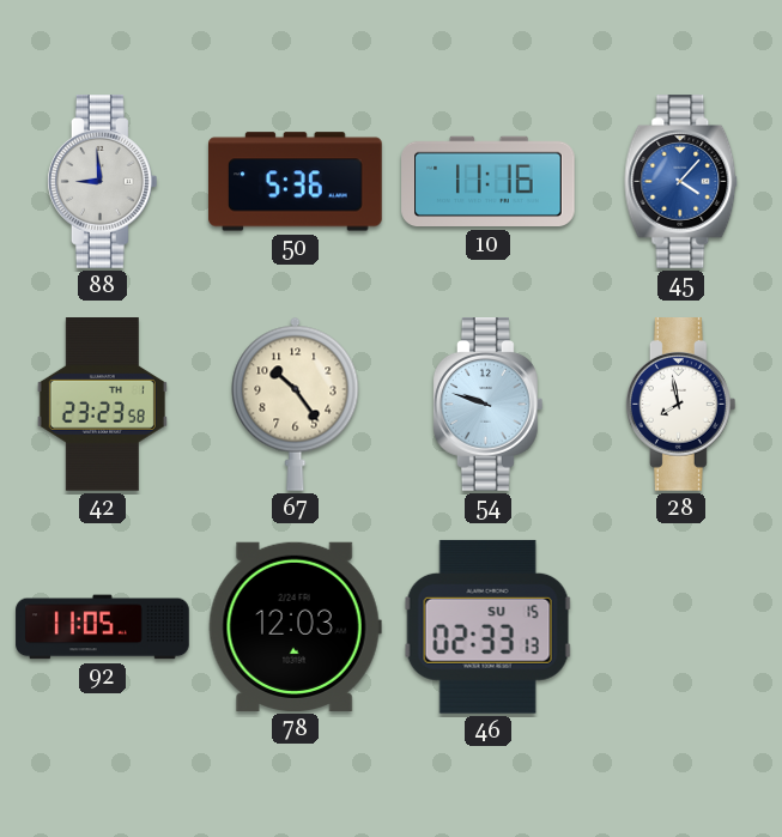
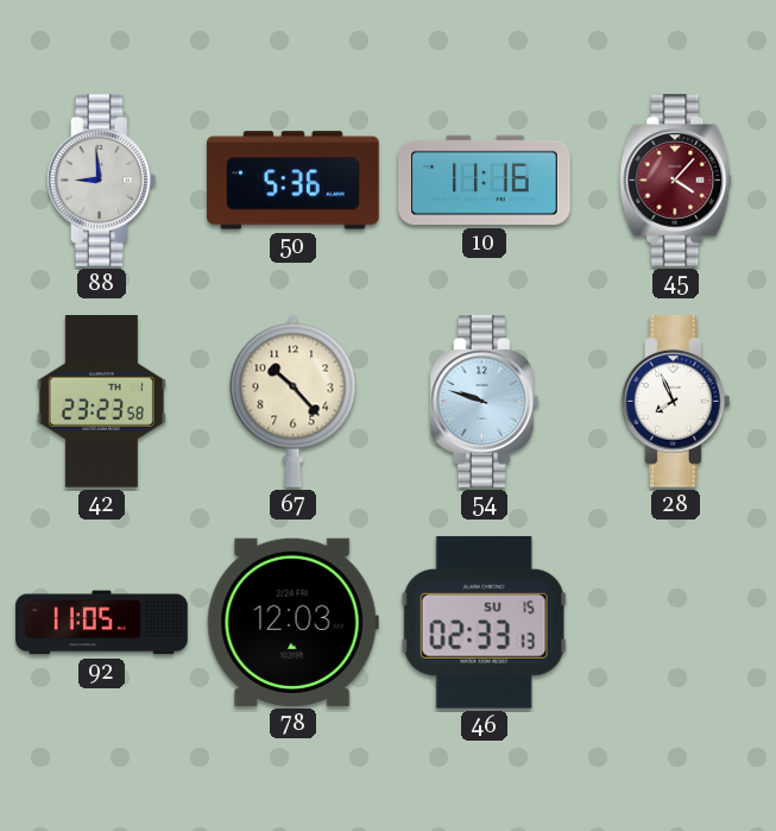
45 dial: blue -> burgundy
67: 10:24 -> 10:23
28: 7:58 -> 7:56
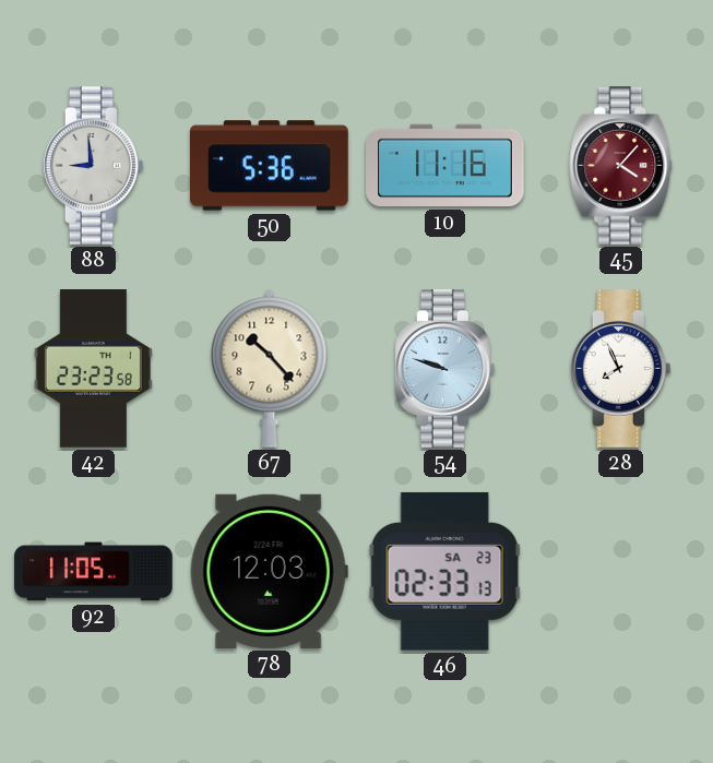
46 date: SU 15 -> SA 23
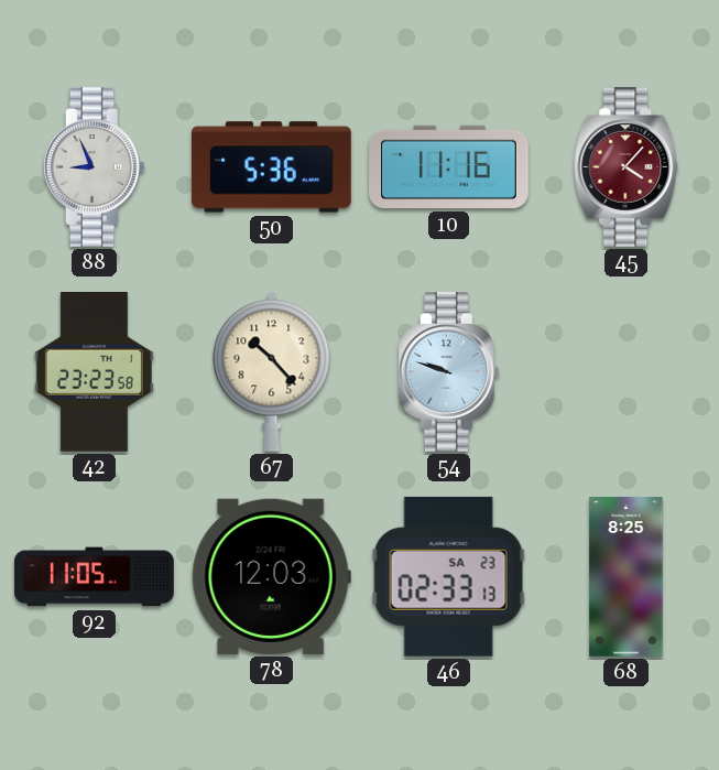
88: 8:59 -> 8:56
28: 7:56 -> none
68: none -> 8:25
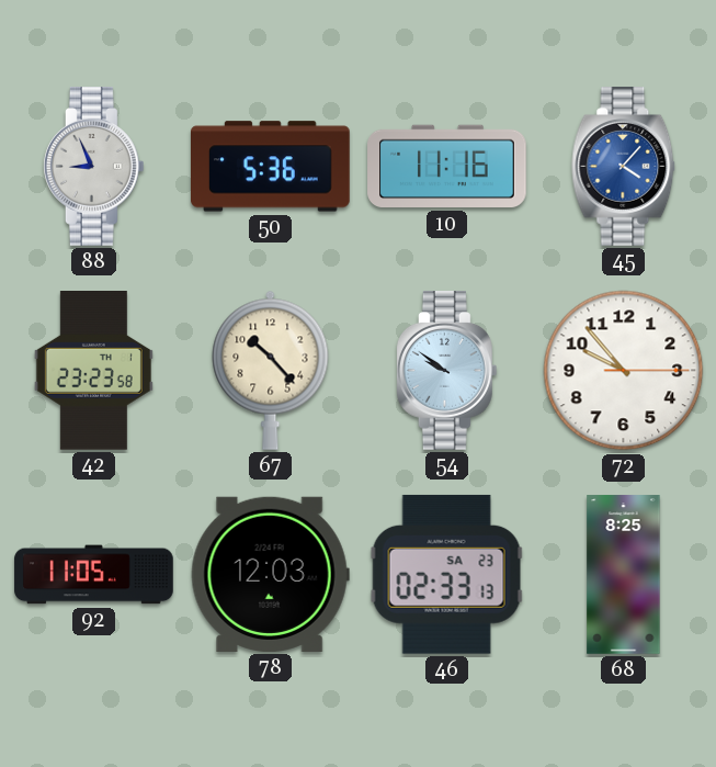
45 dial: burgundy -> blue
54: 9:48 -> 9:51
72: none -> 9:53
